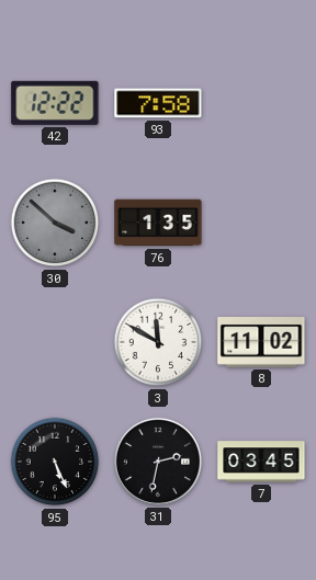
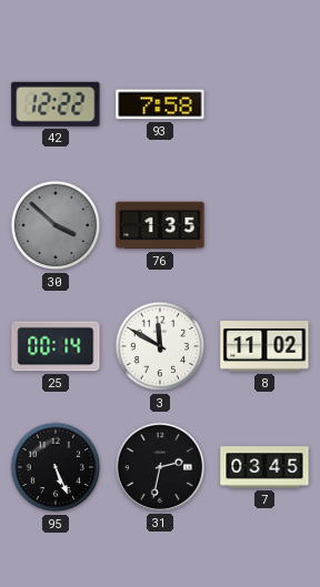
25: none -> 00:14
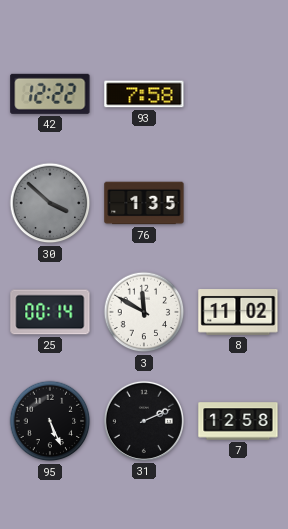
31: 2:32 -> 2:11
7: 03:45 -> 12:58
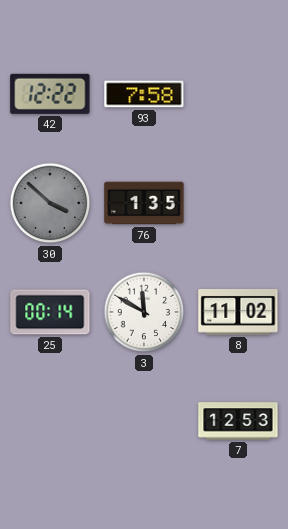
95: 5:26 -> none
31: 2:11 -> none
7: 12:58 -> 12:53
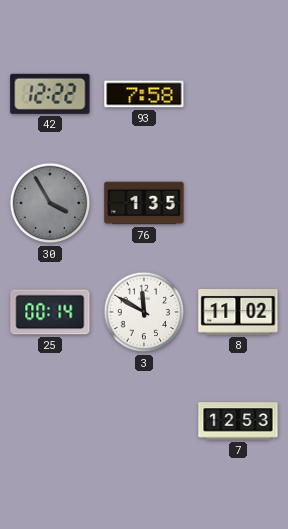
30: 3:52 -> 3:55
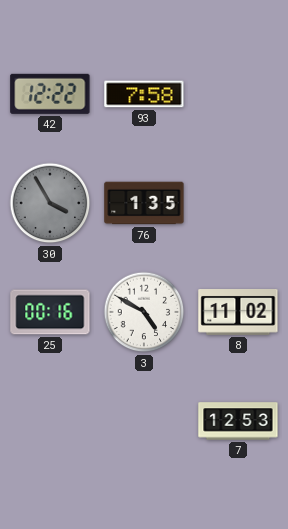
25: 00:14 -> 00:16
3: 11:50 -> 4:50
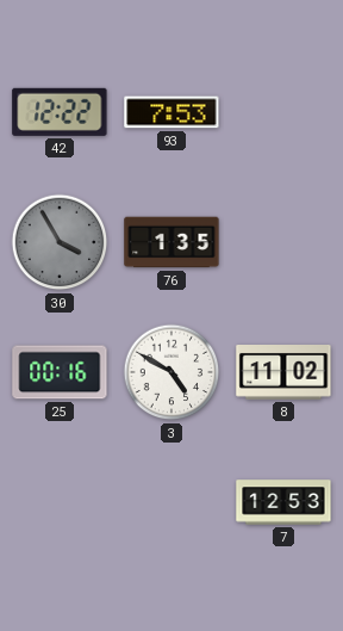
93: 7:58 -> 7:53
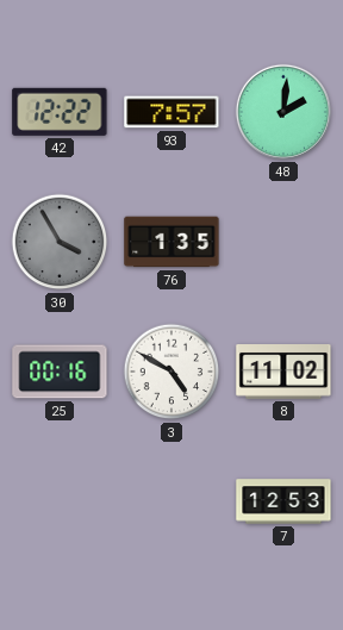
93: 7:53 -> 7:57
48: none -> 2:01
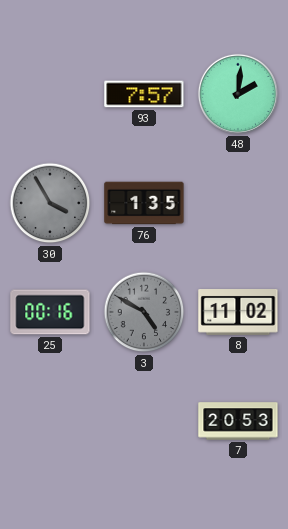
42: 12:22 -> none
3 dial: white -> grey
7: 12:53 -> 20:53
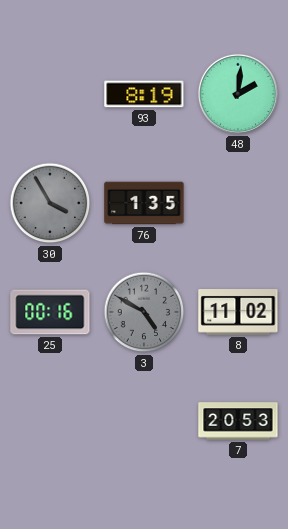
93: 7:57 -> 8:19
